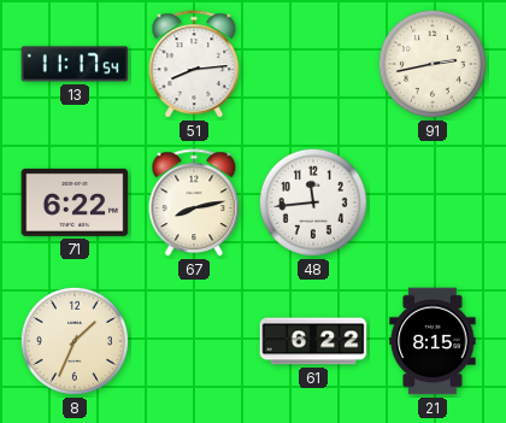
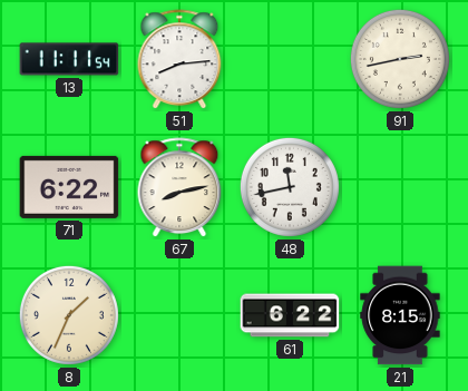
13: 11:17 -> 11:11
48: 11:44 -> 11:43
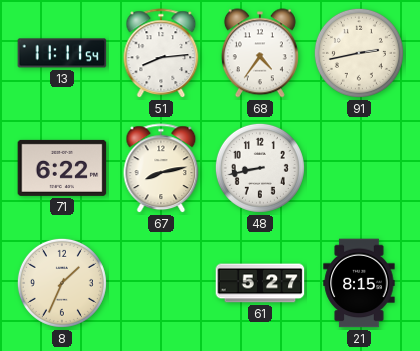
68: none -> 4:36
48: 11:43 -> 8:43
61: 6:22 -> 5:27
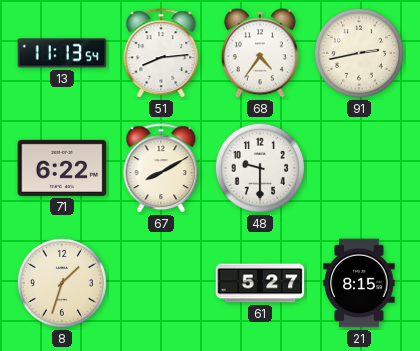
13: 11:11 -> 11:13
67: 8:13 -> 8:10
48: 8:43 -> 9:30
8: 1:34 -> 1:33
